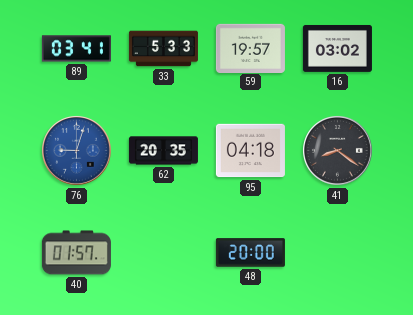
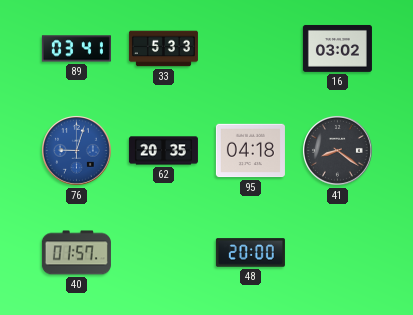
59: 19:57 -> none
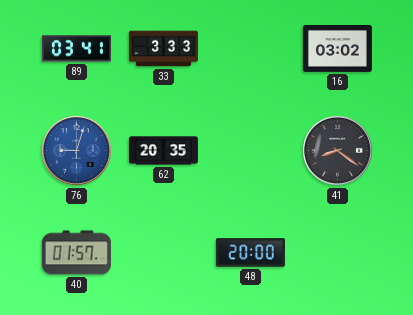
33: 5:33 -> 3:33
95: 04:18 -> none
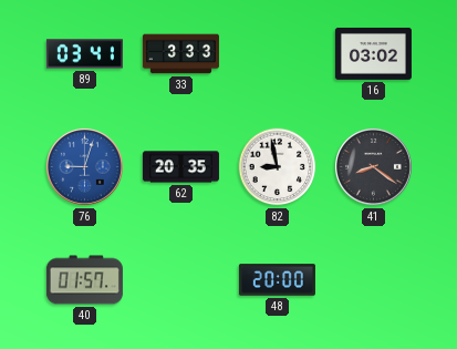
82: none -> 8:58
